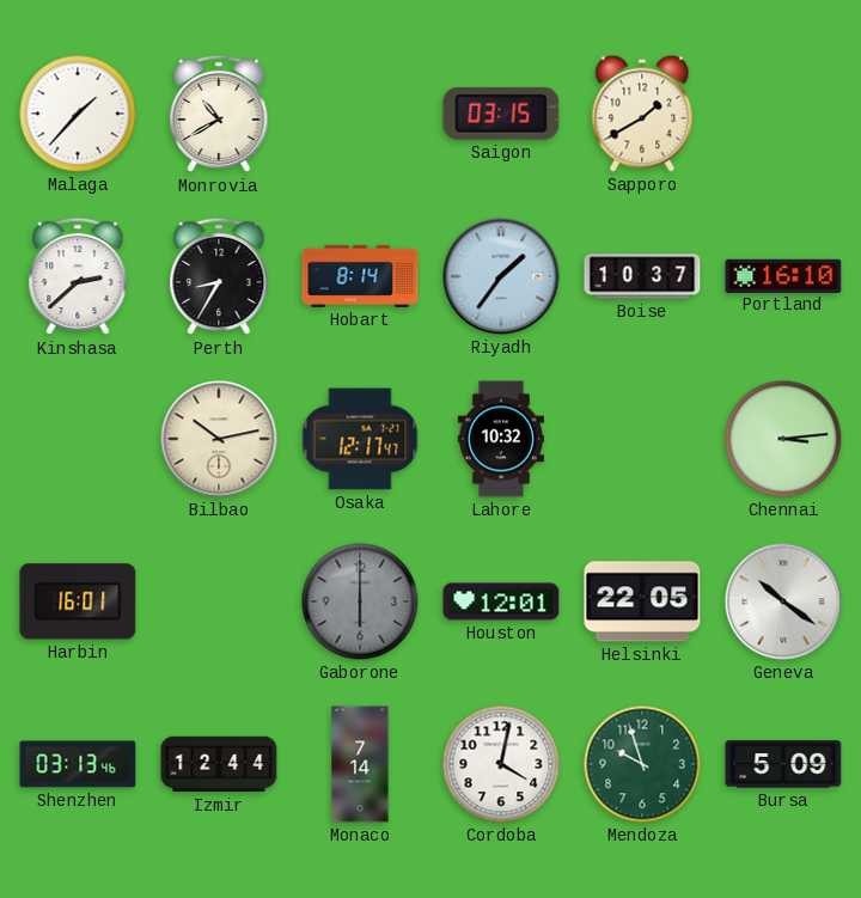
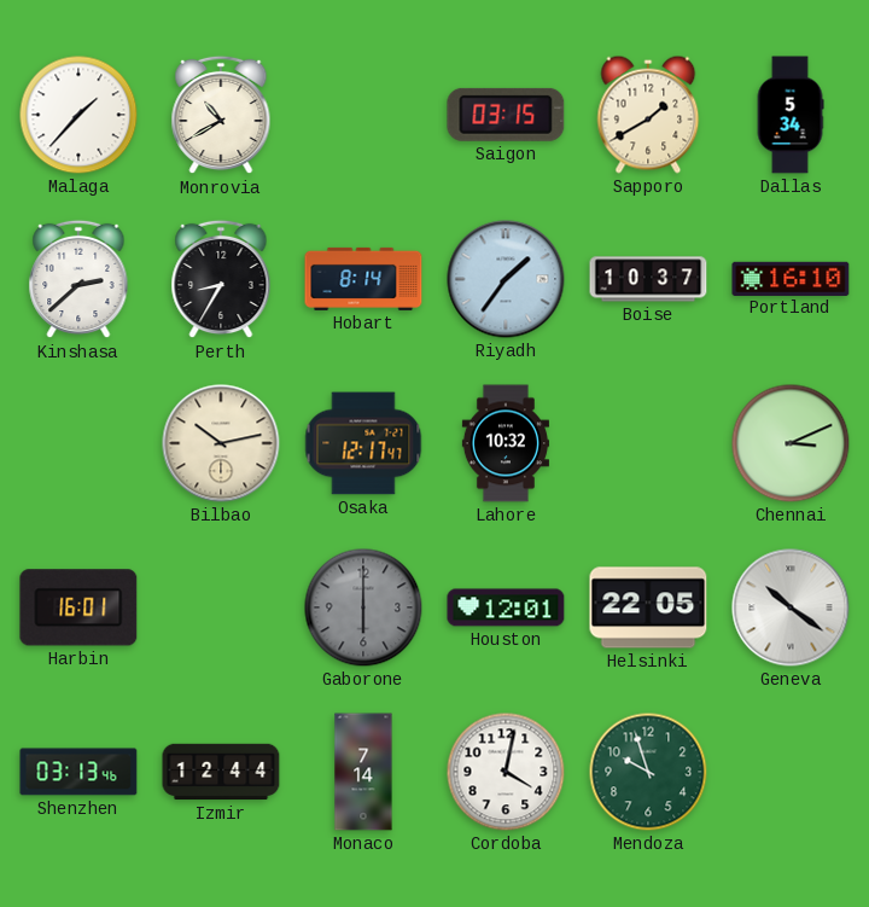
Dallas: none -> 5:34
Chennai: 3:14 -> 3:11
Bursa: 5:09 -> none
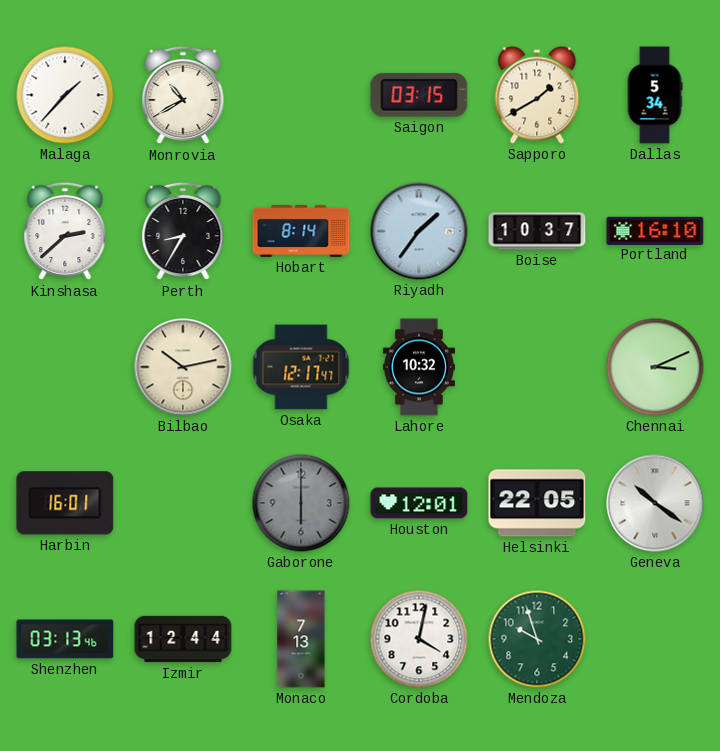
Monaco: 7:14 -> 7:13
